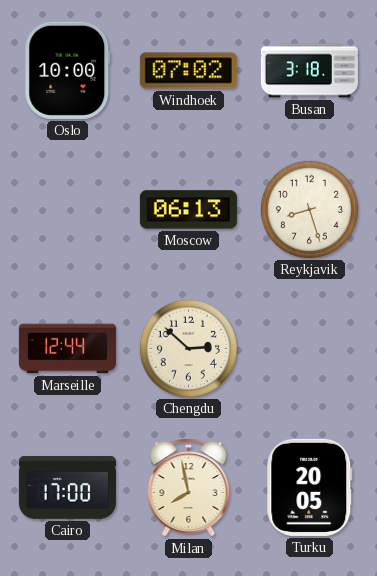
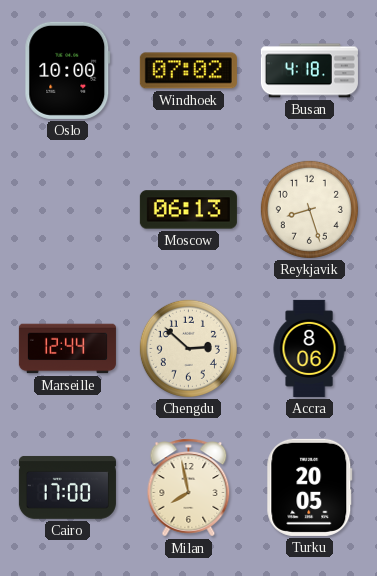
Busan: 3:18 -> 4:18
Accra: none -> 8:06
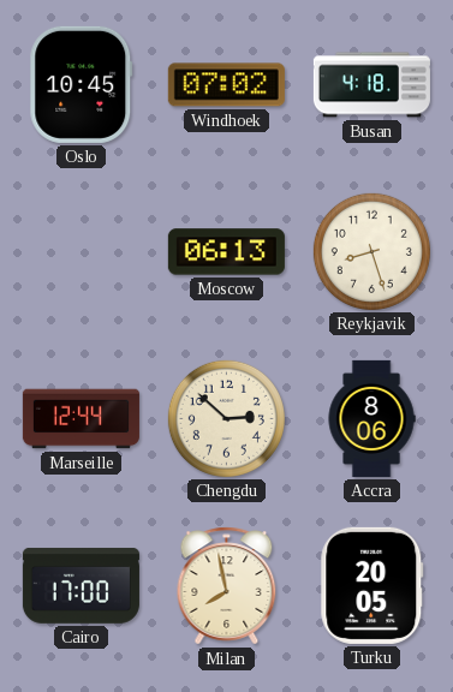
Oslo: 10:00 -> 10:45
